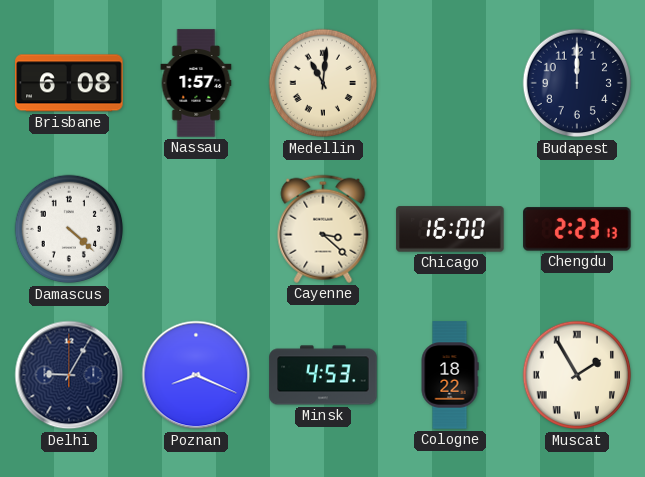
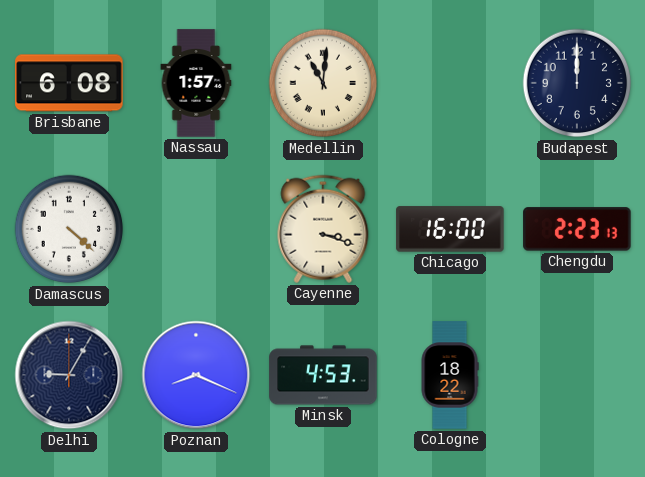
Cayenne: 3:22 -> 3:18
Muscat: 1:55 -> none
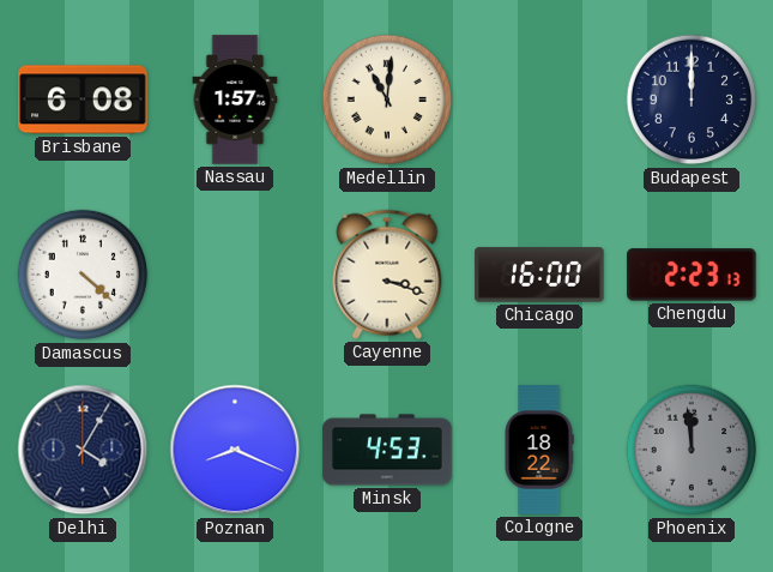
Delhi: 9:05 -> 4:05
Phoenix: none -> 11:59
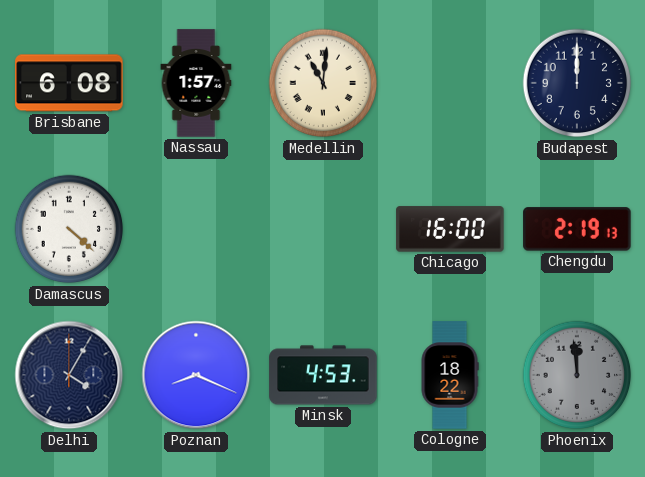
Cayenne: 3:18 -> none
Chengdu: 2:23 -> 2:19
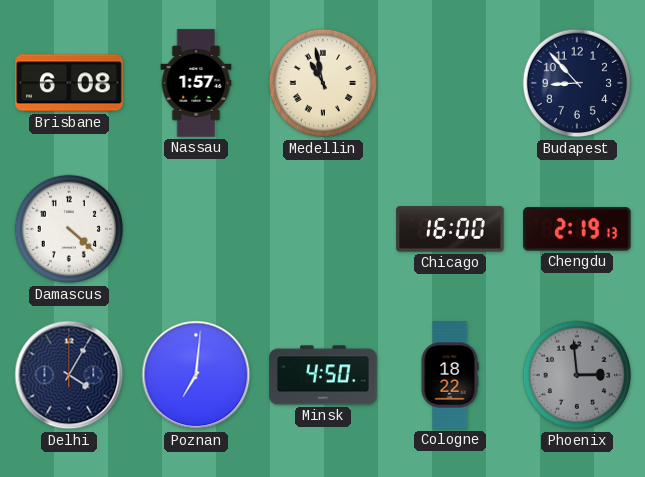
Medellin: 11:01 -> 10:58
Budapest: 12:00 -> 8:53
Poznan: 8:19 -> 7:01
Minsk: 4:53 -> 4:50
Phoenix: 11:59 -> 2:59
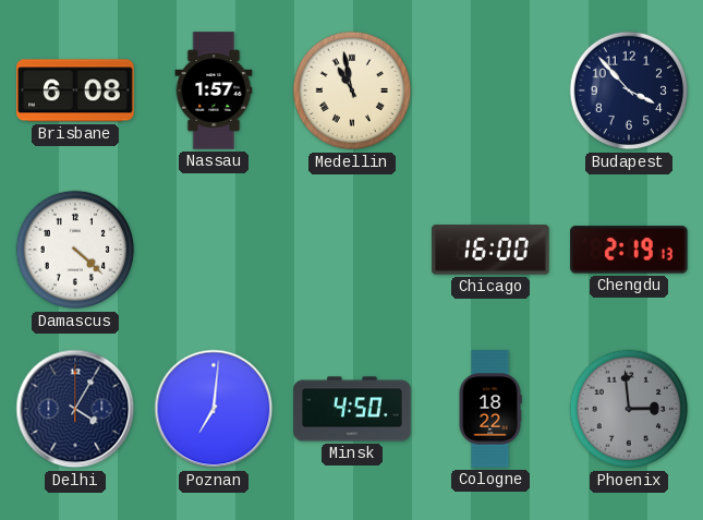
Budapest: 8:53 -> 3:53
